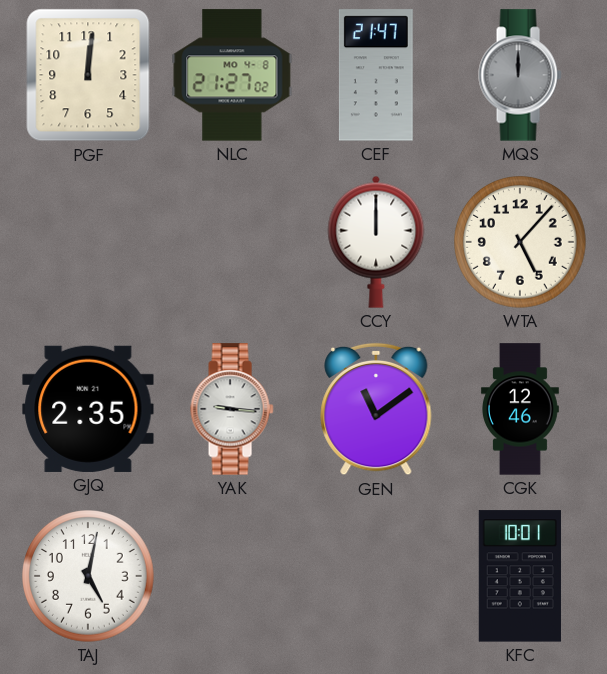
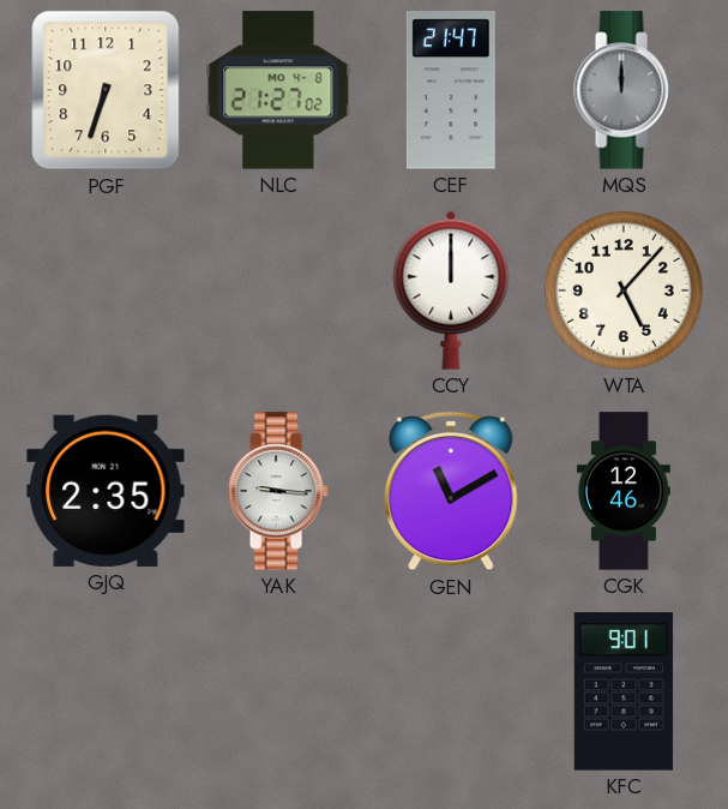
PGF: 12:01 -> 6:33
GEN: 11:09 -> 11:10
TAJ: 5:02 -> none
KFC: 10:01 -> 9:01
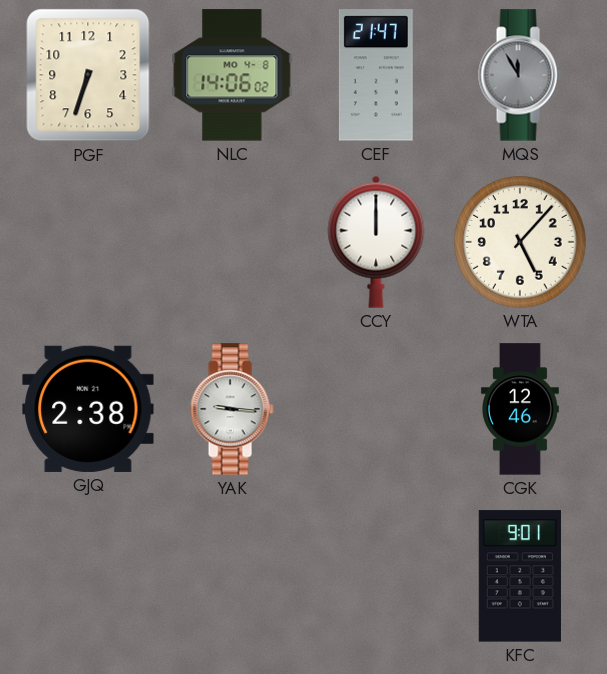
NLC: 21:27 -> 14:06
MQS: 12:00 -> 11:55
GJQ: 2:35 -> 2:38
GEN: 11:10 -> none
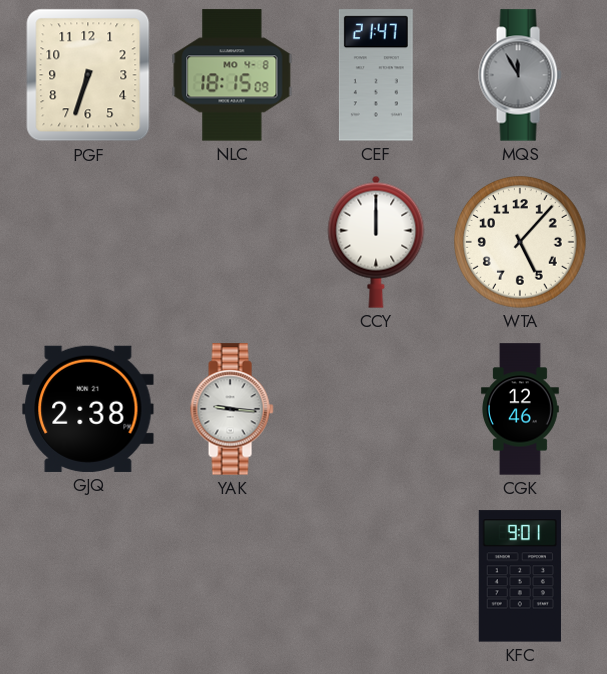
NLC: 14:06 -> 18:15
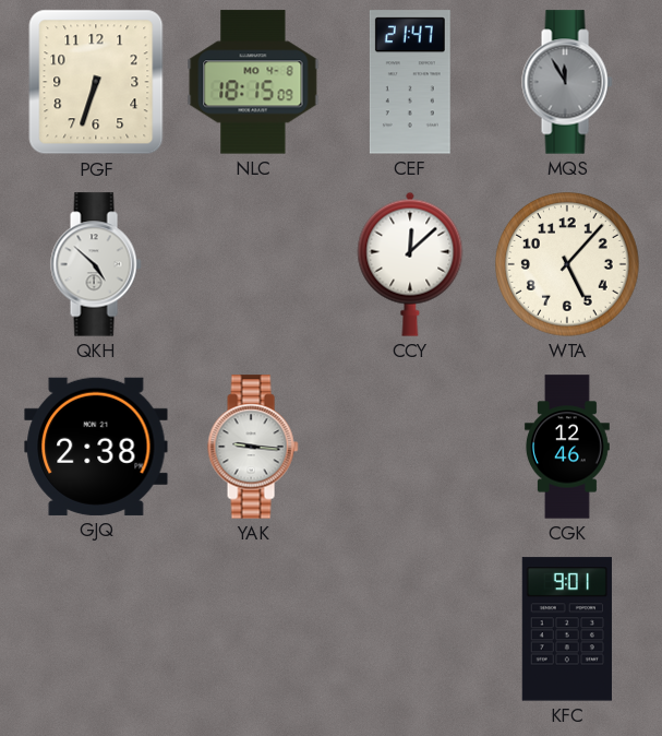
QKH: none -> 4:52
CCY: 12:00 -> 12:08
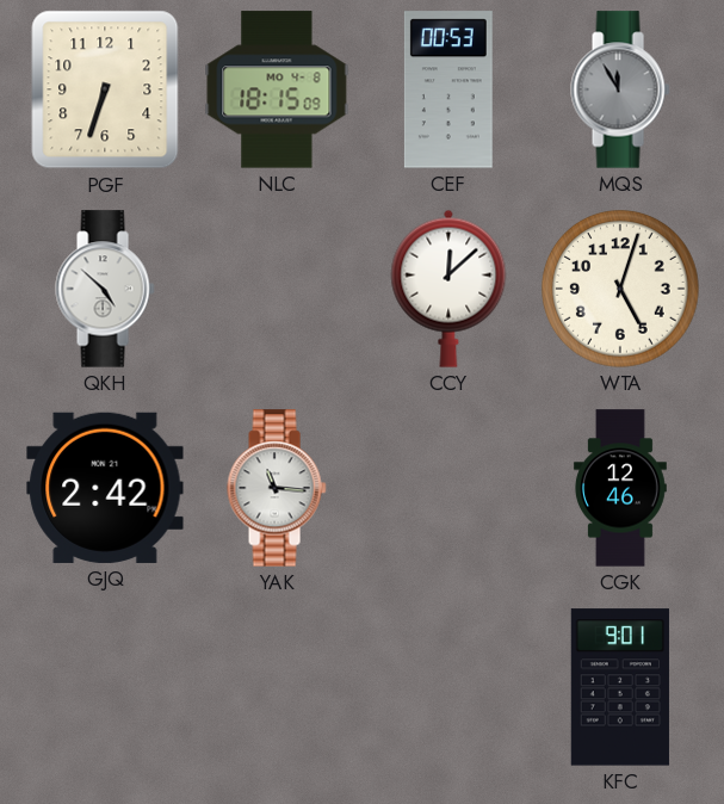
CEF: 21:47 -> 00:53
WTA: 5:07 -> 5:03
GJQ: 2:38 -> 2:42
YAK: 9:16 -> 11:16
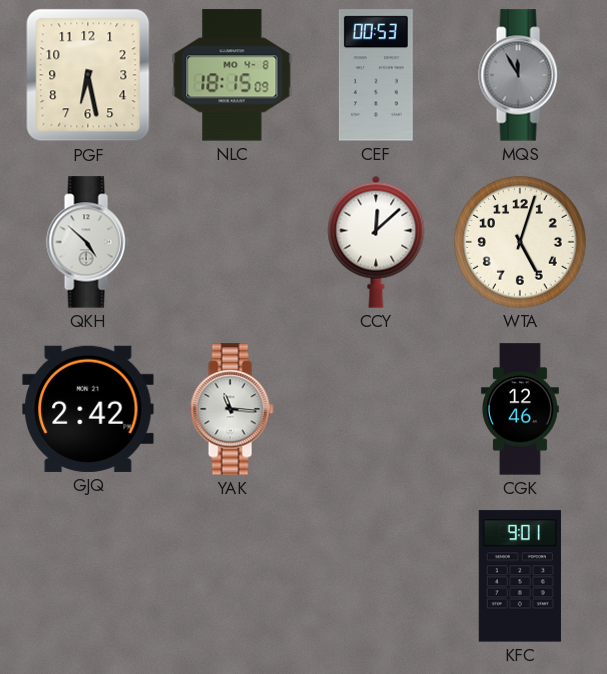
PGF: 6:33 -> 6:28
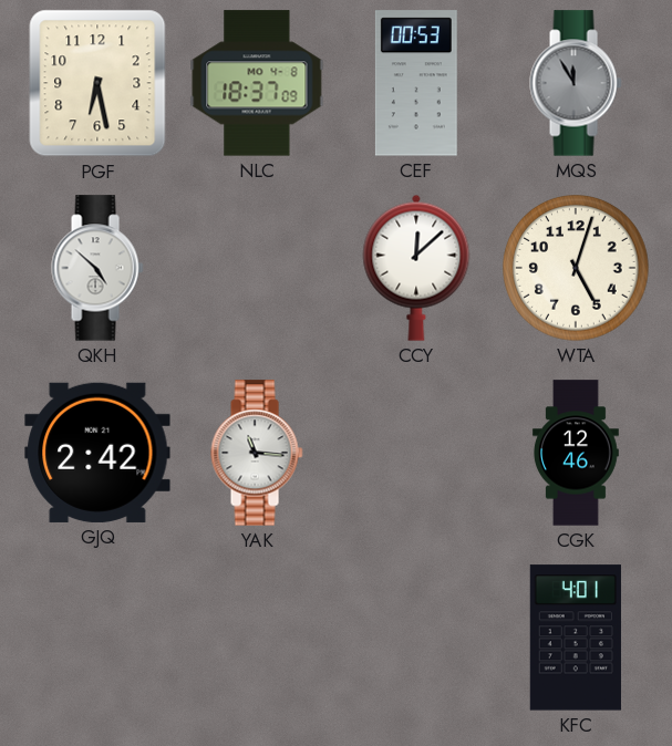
NLC: 18:15 -> 18:37
KFC: 9:01 -> 4:01
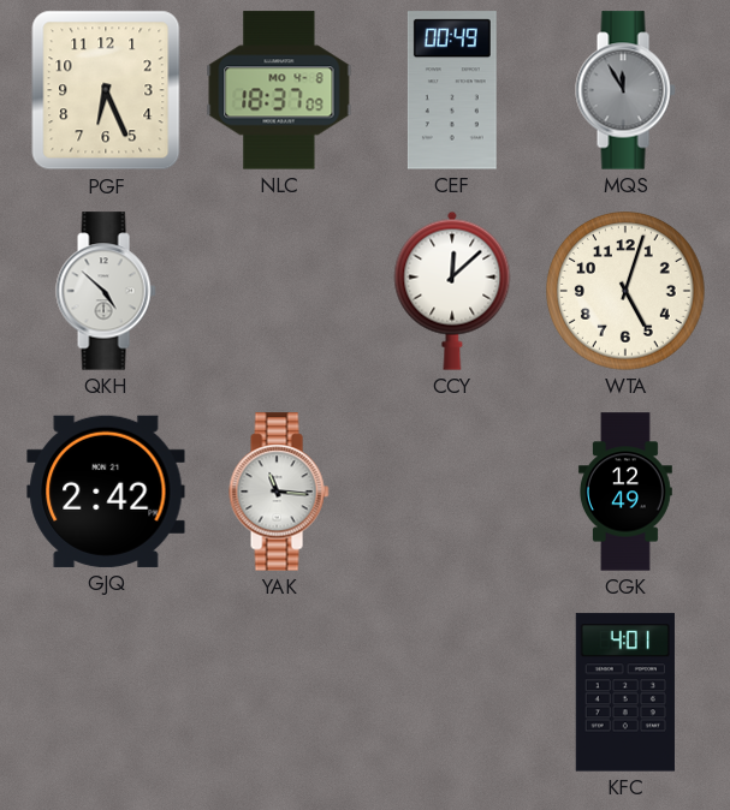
PGF: 6:28 -> 6:26
CEF: 00:53 -> 00:49
CGK: 12:46 -> 12:49
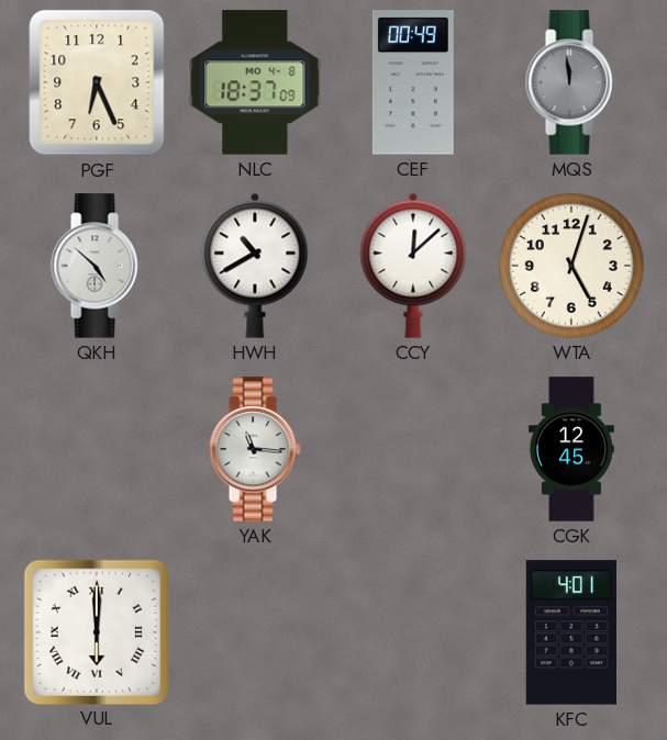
MQS: 11:55 -> 11:59
HWH: none -> 10:40
GJQ: 2:42 -> none
CGK: 12:49 -> 12:45
VUL: none -> 6:00
